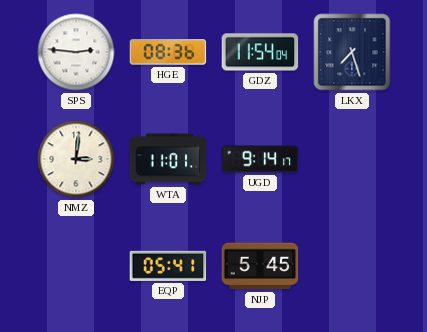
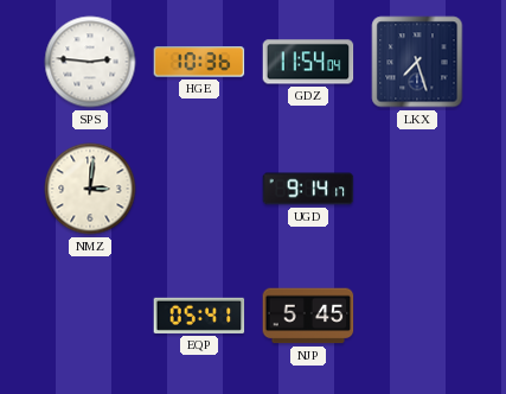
HGE: 08:36 -> 10:36
WTA: 11:01 -> none
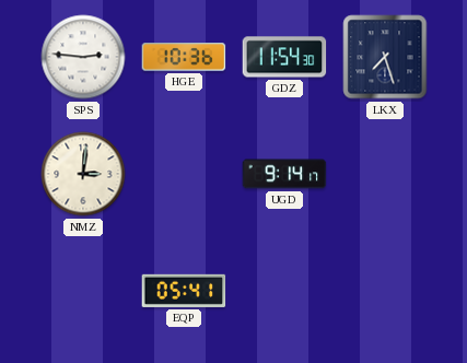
GDZ: 11:54:04 -> 11:54:30
NJP: 5:45 -> none
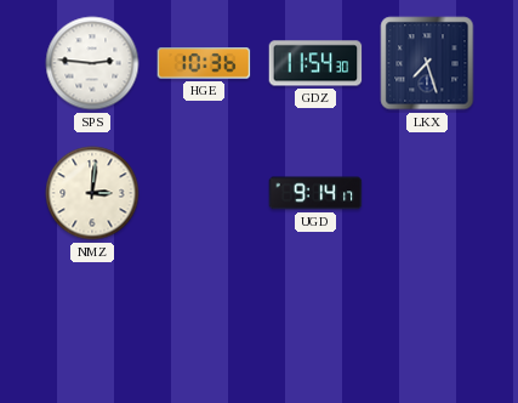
EQP: 05:41 -> none
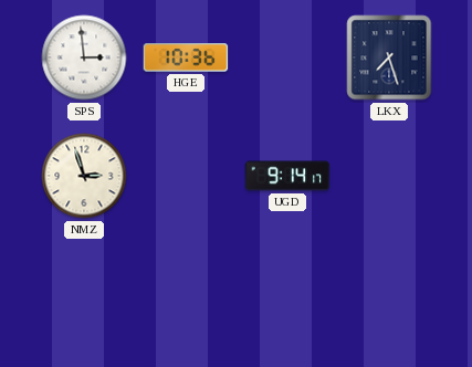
SPS: 2:46 -> 2:59
GDZ: 11:54 -> none
NMZ: 3:01 -> 2:57
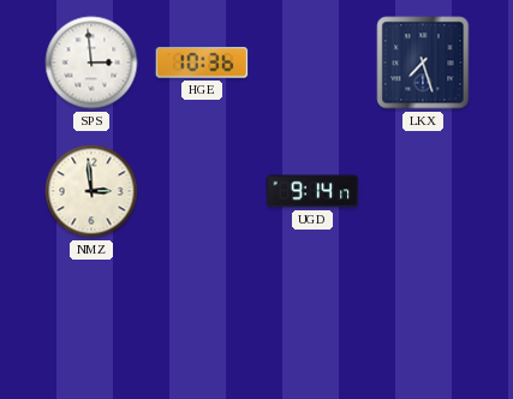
NMZ: 2:57 -> 2:59
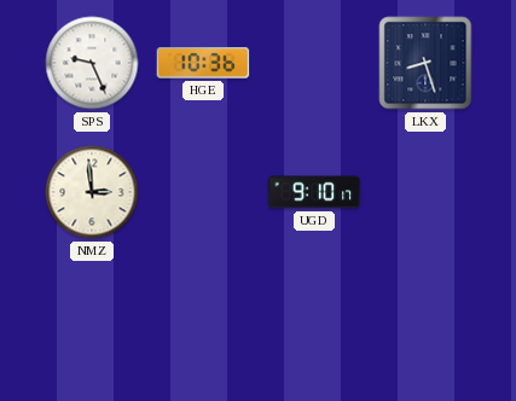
SPS: 2:59 -> 9:26
LKX: 7:27 -> 8:27
UGD: 9:14 -> 9:10
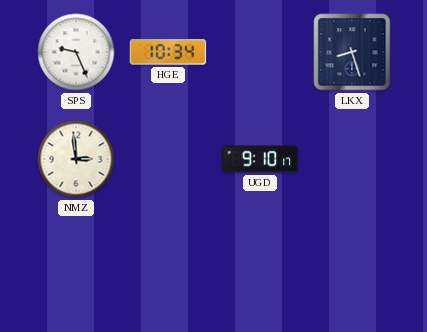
HGE: 10:36 -> 10:34
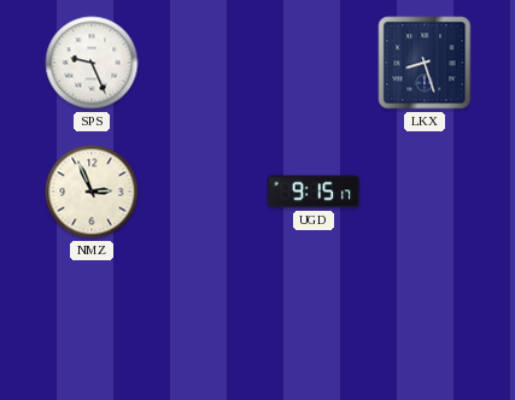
HGE: 10:34 -> none
NMZ: 2:59 -> 2:56
UGD: 9:10 -> 9:15
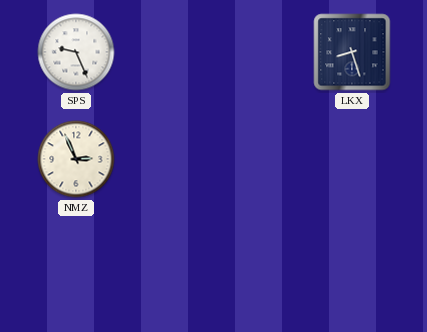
UGD: 9:15 -> none
